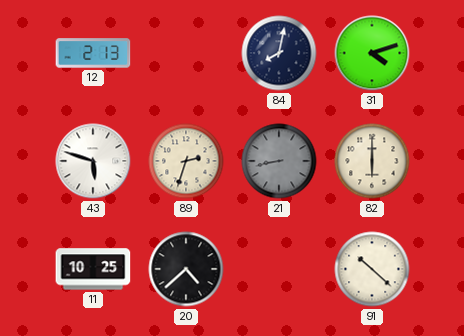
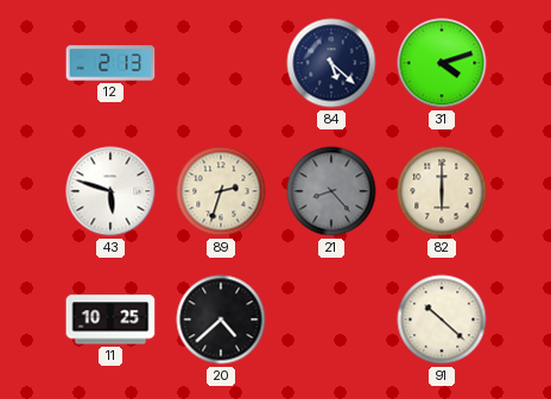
84: 8:02 -> 5:22
21: 8:43 -> 8:23
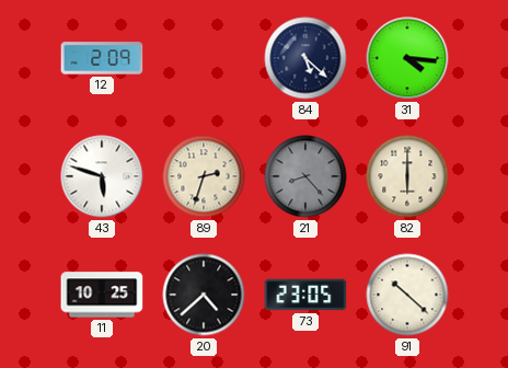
12: 2:13 -> 2:09
31: 4:12 -> 4:16
73: none -> 23:05
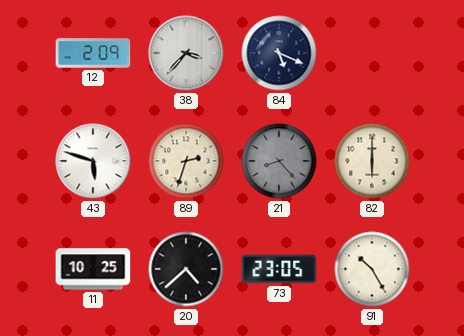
38: none -> 3:37
84: 5:22 -> 5:19
31: 4:16 -> none
91: 10:22 -> 10:25
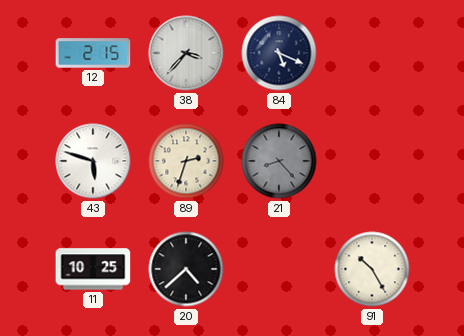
12: 2:09 -> 2:15
82: 6:00 -> none
73: 23:05 -> none
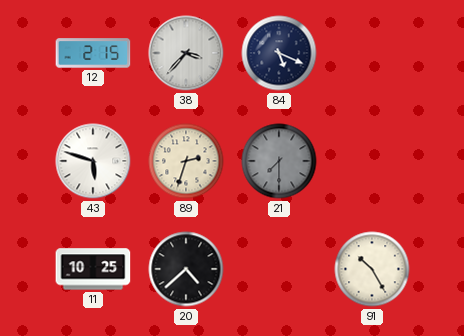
21: 8:23 -> 7:30
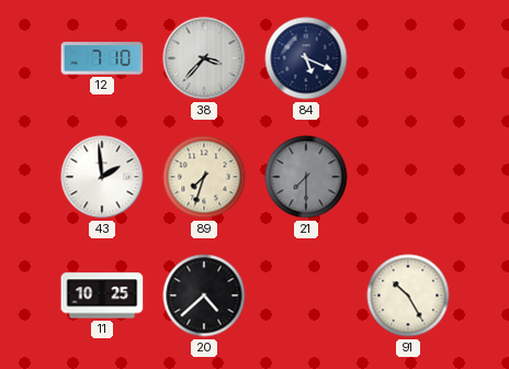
12: 2:15 -> 7:10
43: 5:48 -> 1:59
89: 2:33 -> 7:33
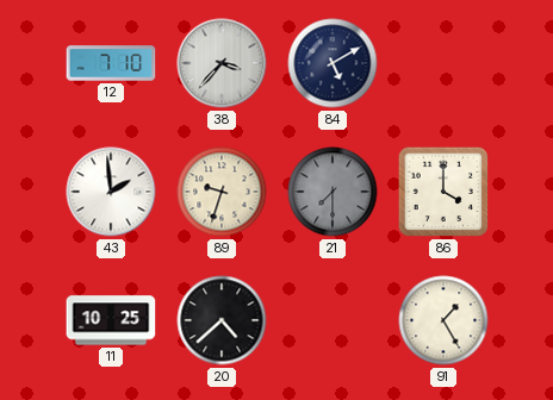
84: 5:19 -> 5:10
89: 7:33 -> 9:33
86: none -> 4:00
91: 10:25 -> 1:25
